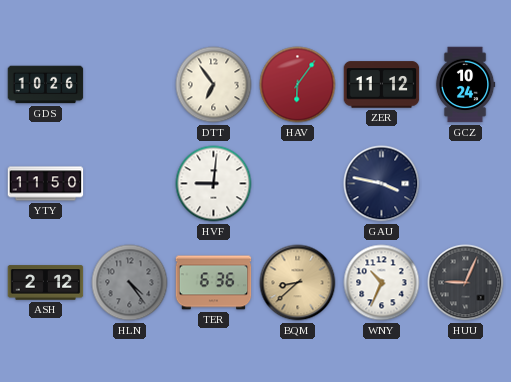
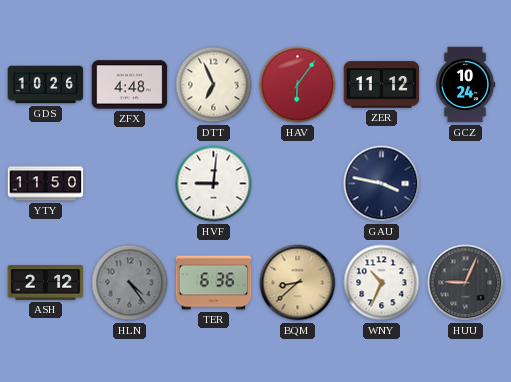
ZFX: none -> 4:48
DTT: 6:54 -> 6:56
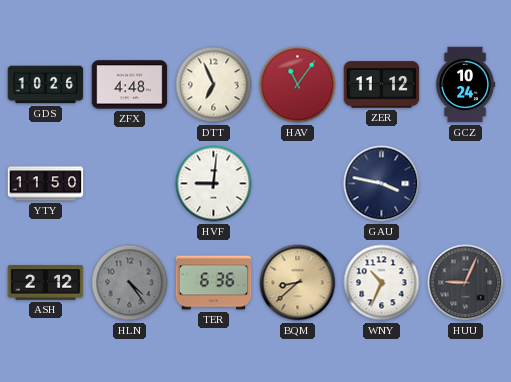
HAV: 6:06 -> 11:06
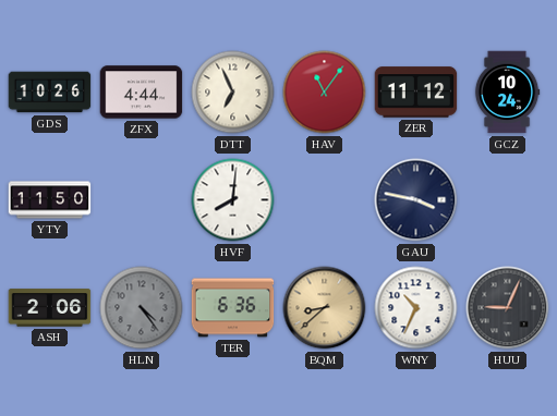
ZFX: 4:48 -> 4:44
HVF: 9:01 -> 8:01
ASH: 2:12 -> 2:06
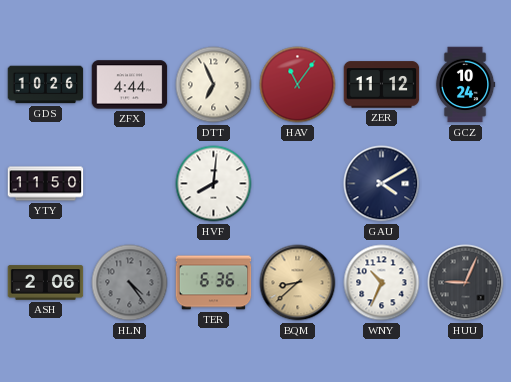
GAU: 3:47 -> 4:10
